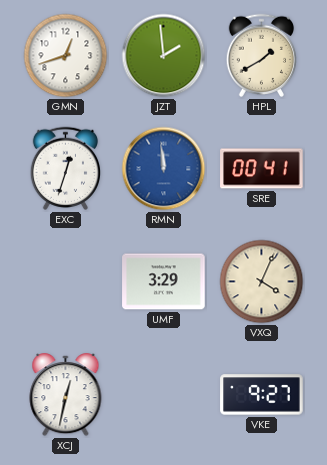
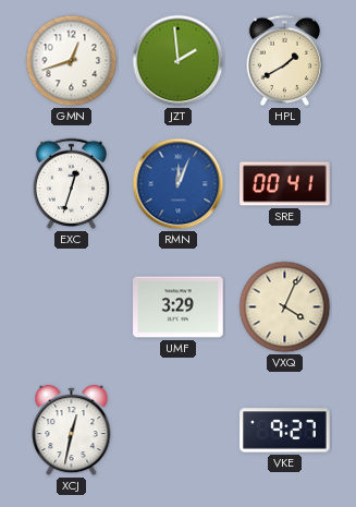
RMN: 11:59 -> 12:04
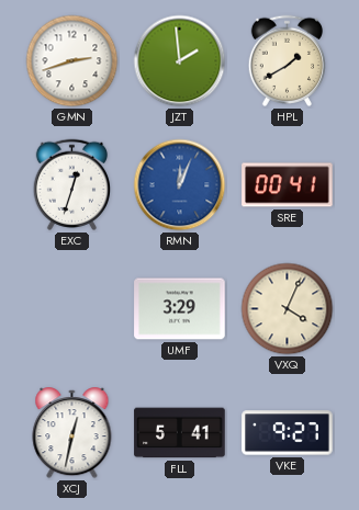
GMN: 12:42 -> 2:42
FLL: none -> 5:41
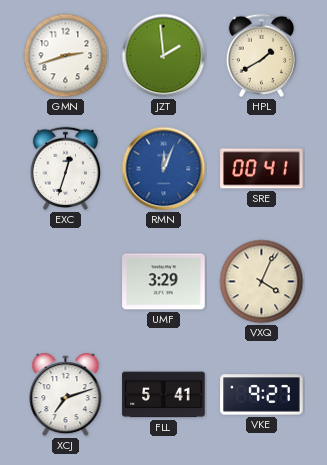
XCJ: 12:32 -> 7:12
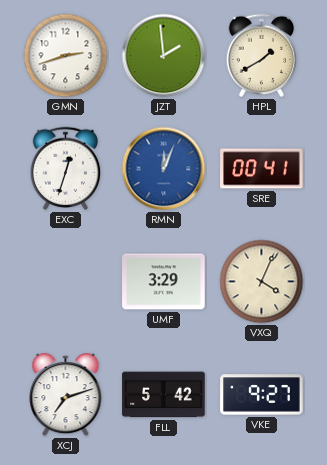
FLL: 5:41 -> 5:42
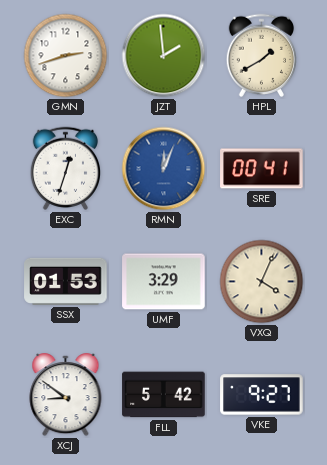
SSX: none -> 01:53
XCJ: 7:12 -> 8:51
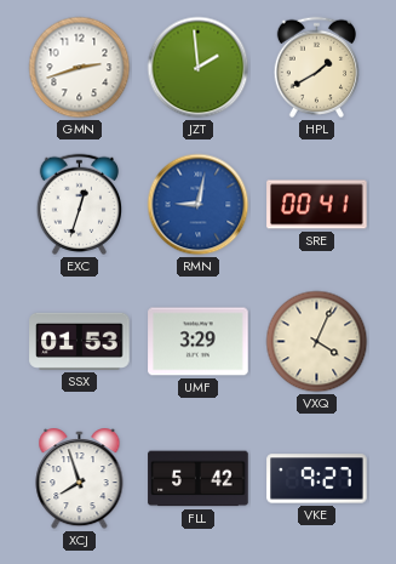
RMN: 12:04 -> 9:02
XCJ: 8:51 -> 7:57
